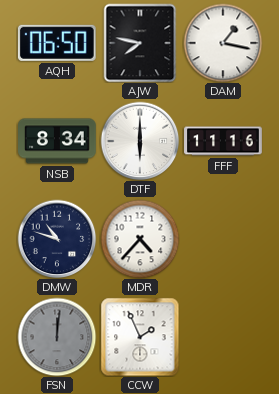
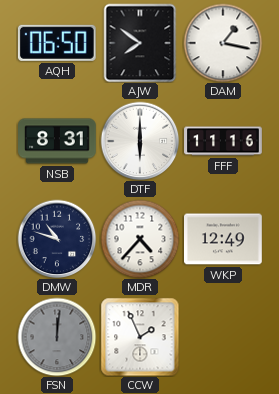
AJW: 7:47 -> 7:51
NSB: 8:34 -> 8:31
WKP: none -> 12:49
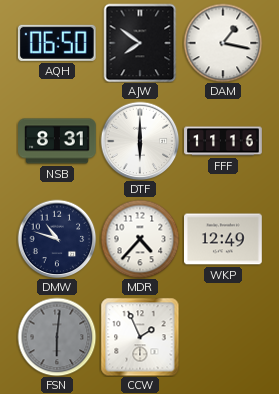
FSN: 12:01 -> 6:01
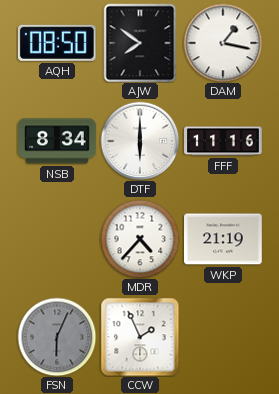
AQH: 06:50 -> 08:50
NSB: 8:31 -> 8:34
DMW: 10:48 -> none
WKP: 12:49 -> 21:19
FSN: 6:01 -> 6:04
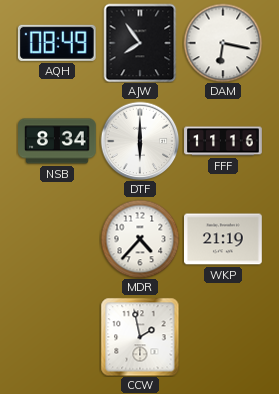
AQH: 08:50 -> 08:49
AJW: 7:51 -> 7:54
DAM: 1:17 -> 6:17
FSN: 6:04 -> none
CCW: 1:56 -> 1:58
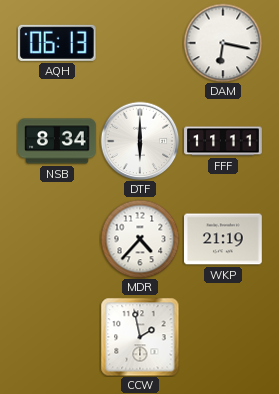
AQH: 08:49 -> 06:13
AJW: 7:54 -> none
FFF: 11:16 -> 11:11
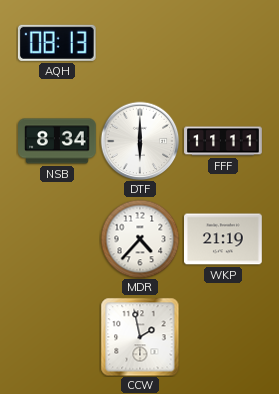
AQH: 06:13 -> 08:13
DAM: 6:17 -> none
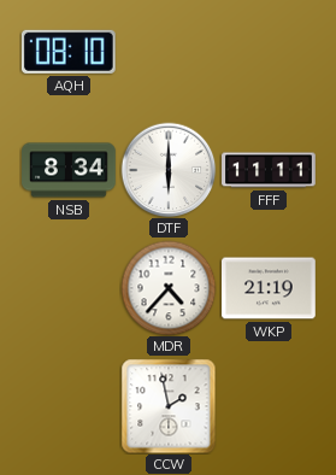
AQH: 08:13 -> 08:10
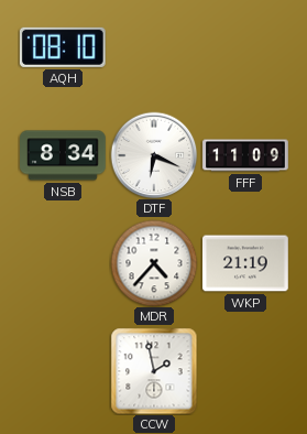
DTF: 6:00 -> 6:19
FFF: 11:11 -> 11:09
